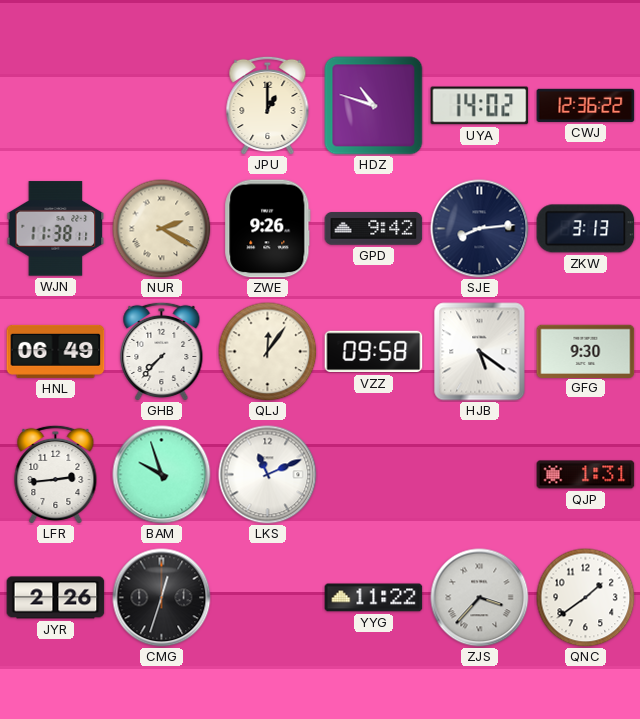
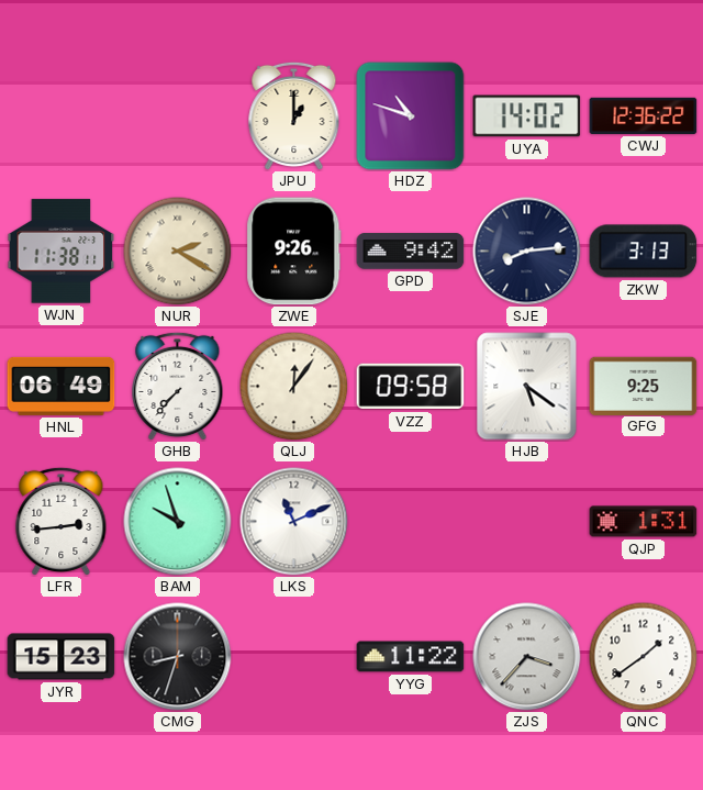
GFG: 9:30 -> 9:25
JYR: 2:26 -> 15:23
CMG: 12:33 -> 8:33
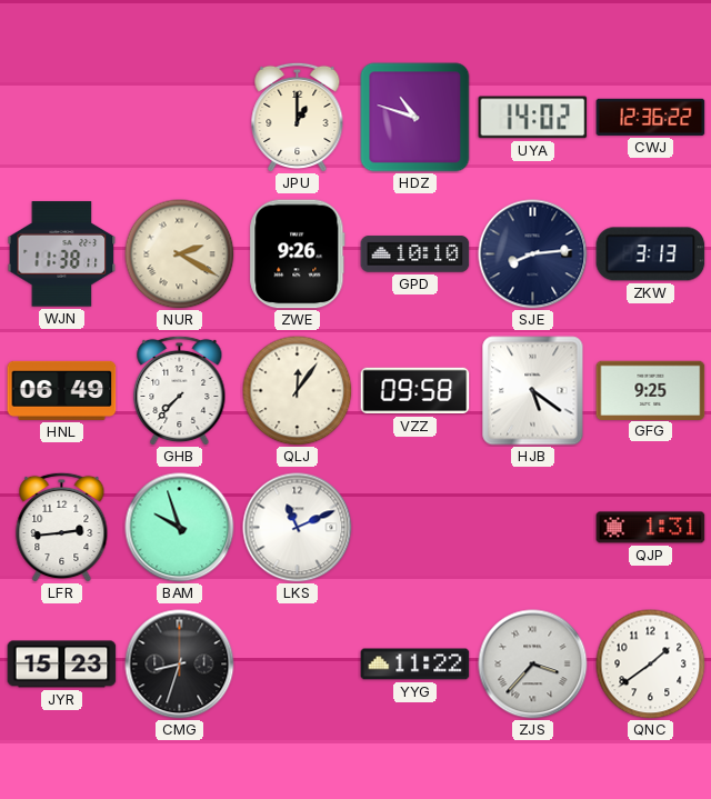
GPD: 9:42 -> 10:10
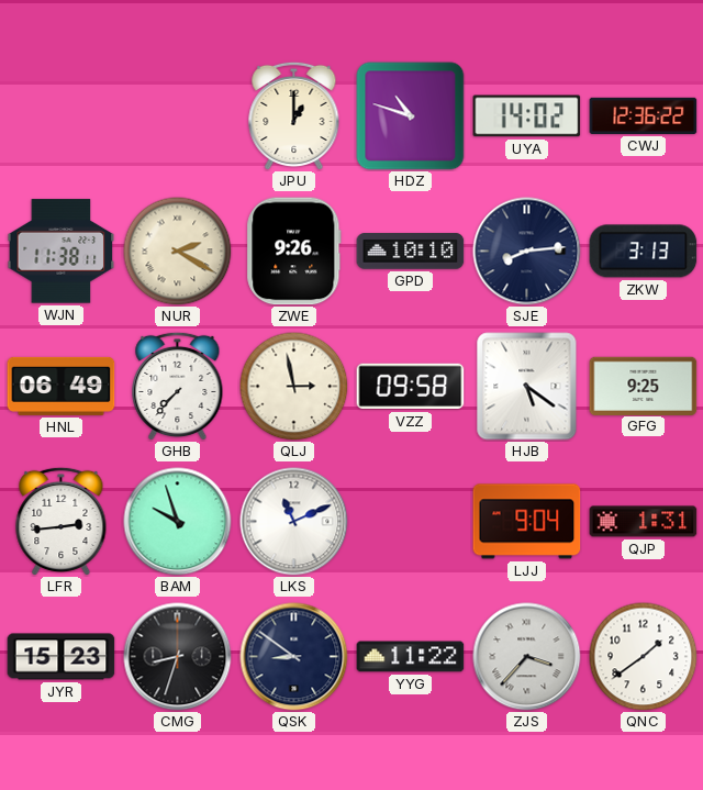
QLJ: 12:06 -> 2:58
LJJ: none -> 9:04
QSK: none -> 8:51
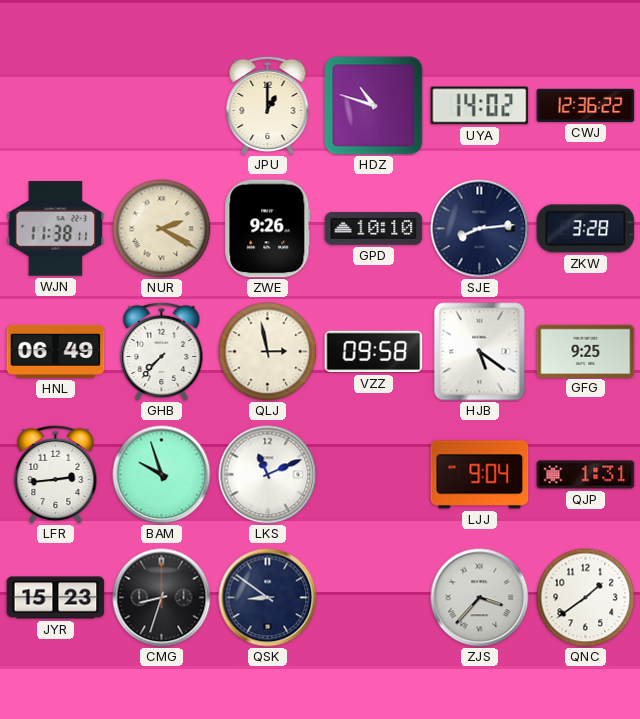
ZKW: 3:13 -> 3:28
YYG: 11:22 -> none
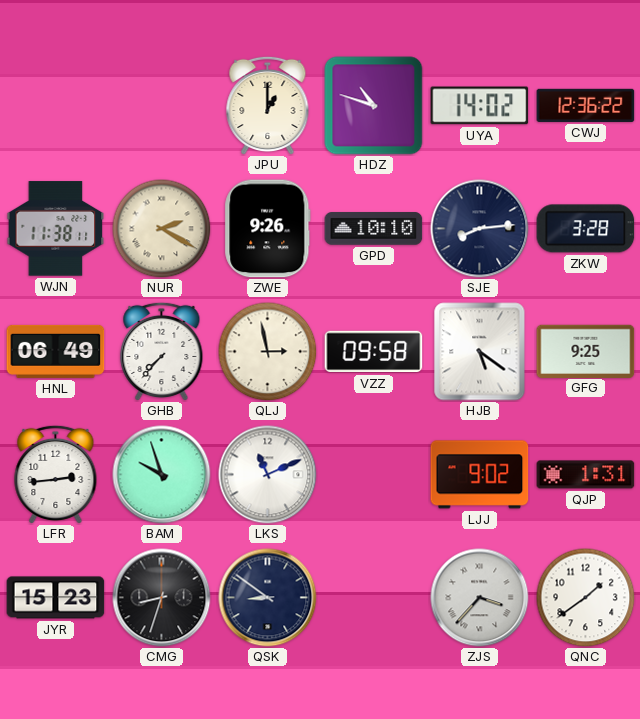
LJJ: 9:04 -> 9:02
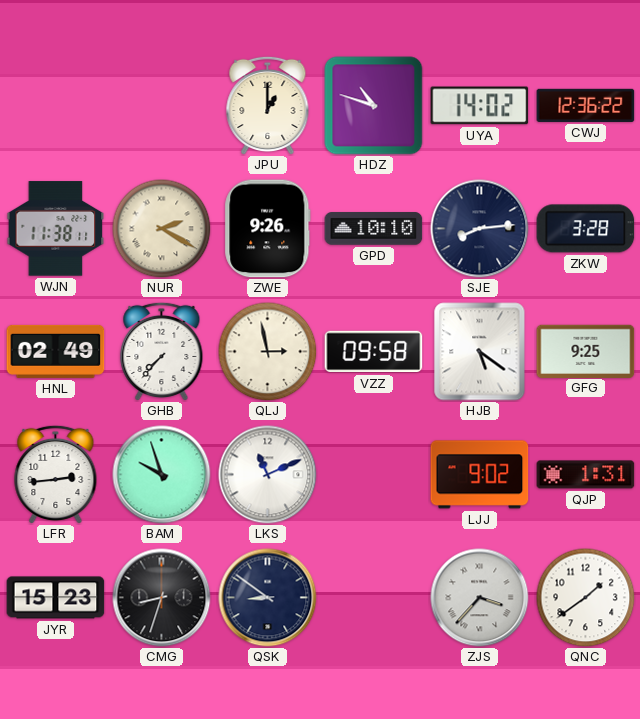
HNL: 06:49 -> 02:49
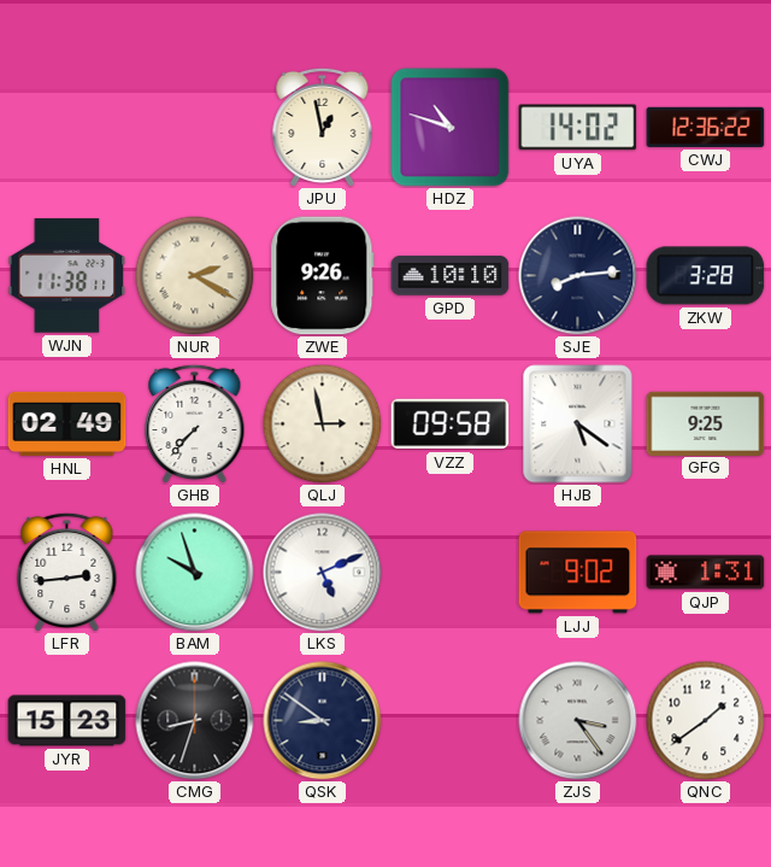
JPU: 1:00 -> 12:58
LKS: 11:11 -> 5:11
ZJS: 3:37 -> 3:24
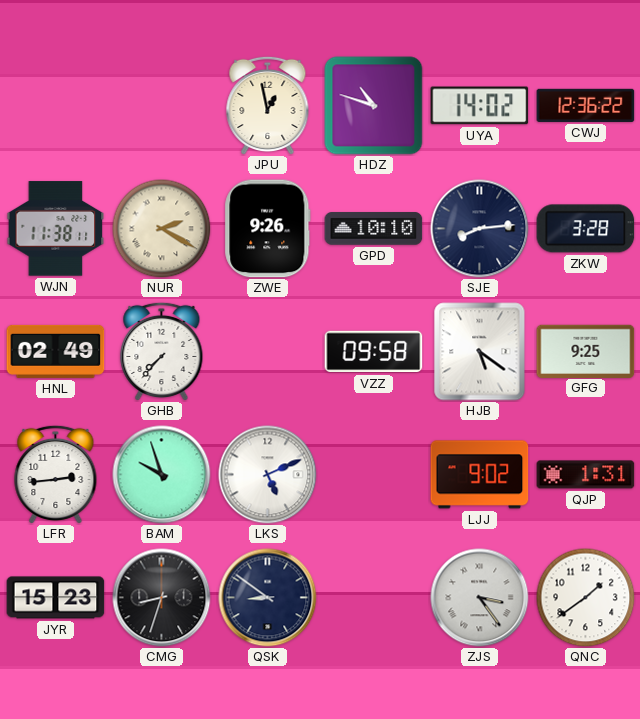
QLJ: 2:58 -> none
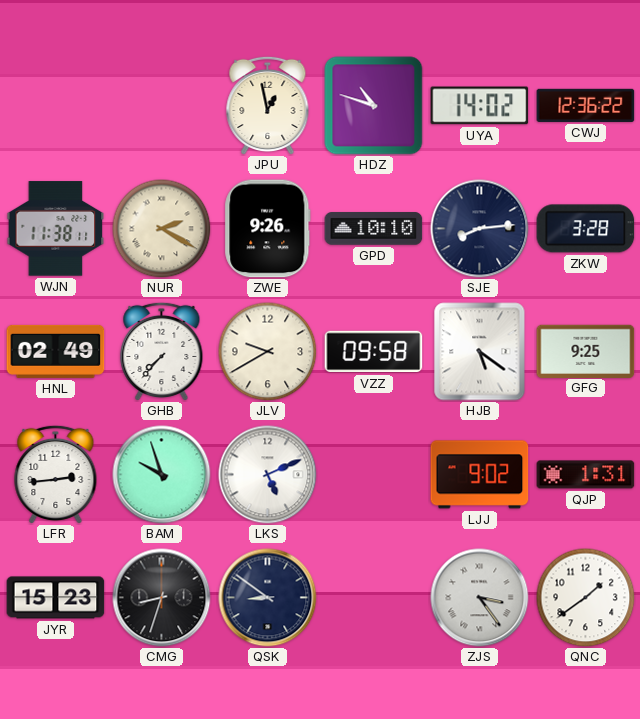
JLV: none -> 9:40
